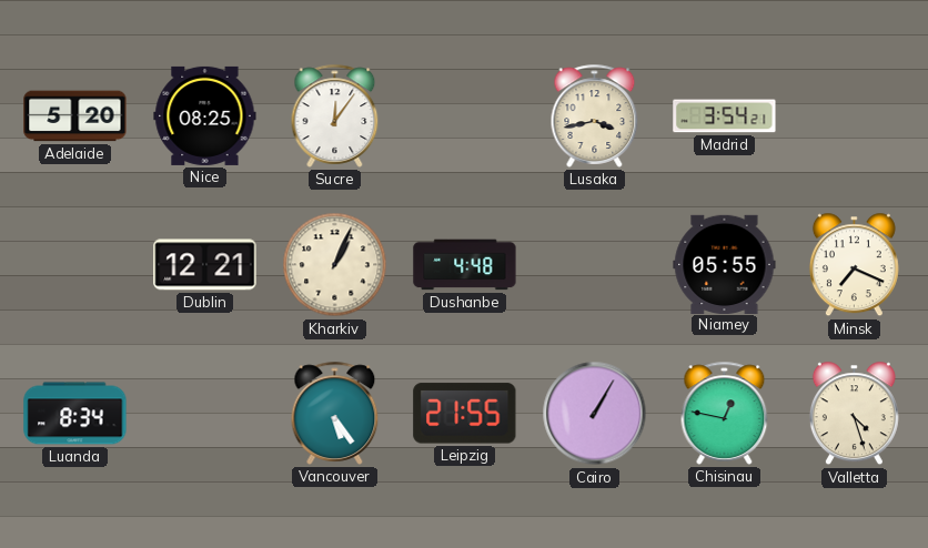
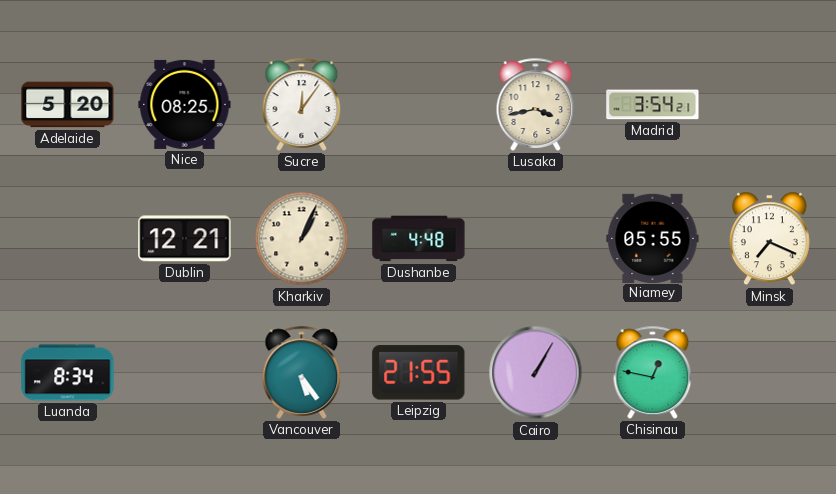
Valletta: 4:27 -> none
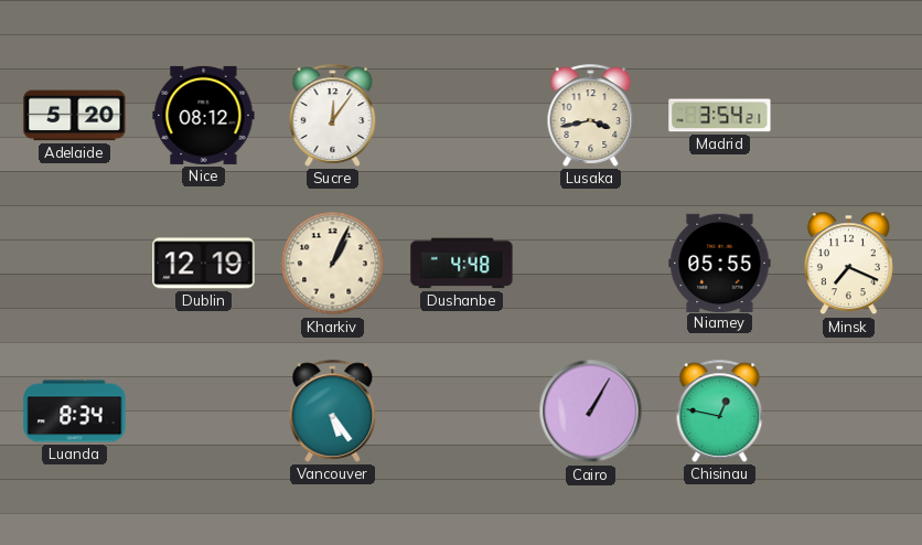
Nice: 08:25 -> 08:12
Dublin: 12:21 -> 12:19
Leipzig: 21:55 -> none
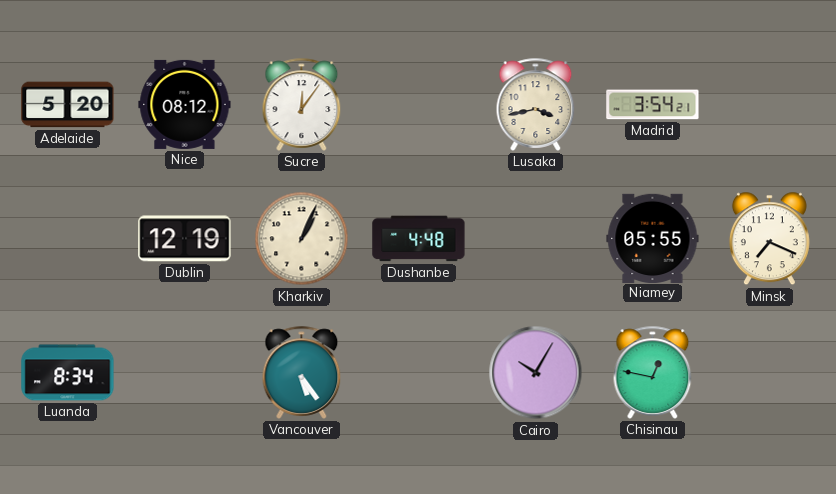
Cairo: 1:05 -> 10:05
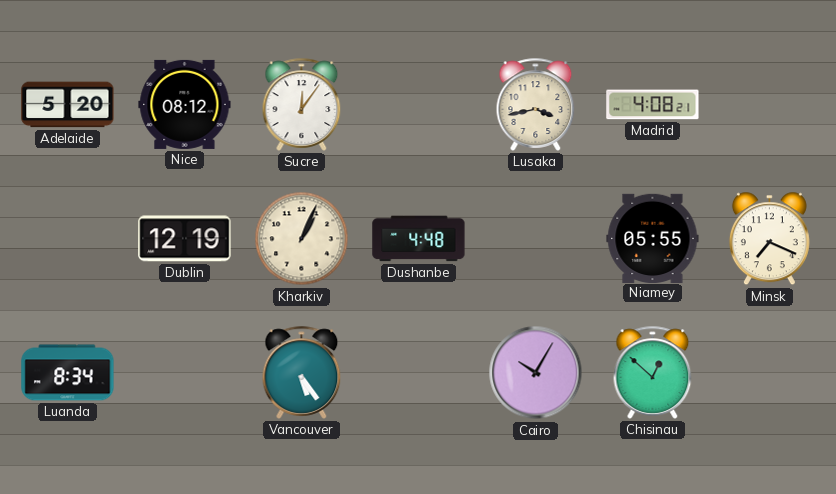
Madrid: 3:54 -> 4:08
Chisinau: 12:47 -> 12:52
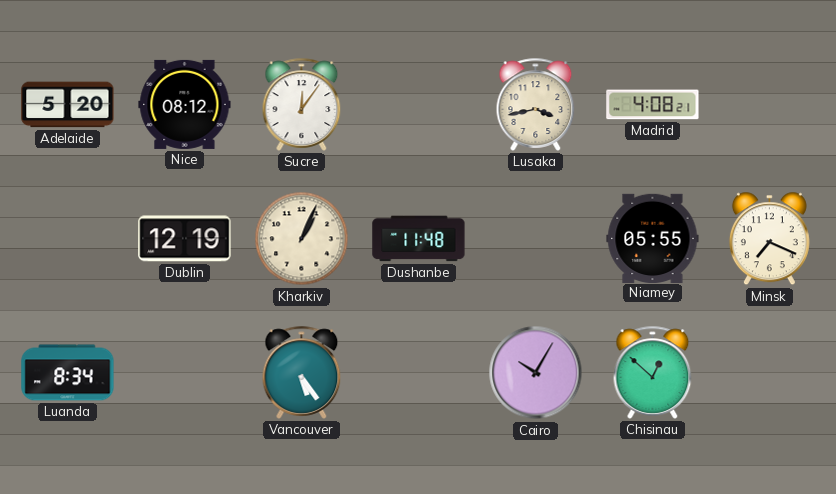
Dushanbe: 4:48 -> 11:48
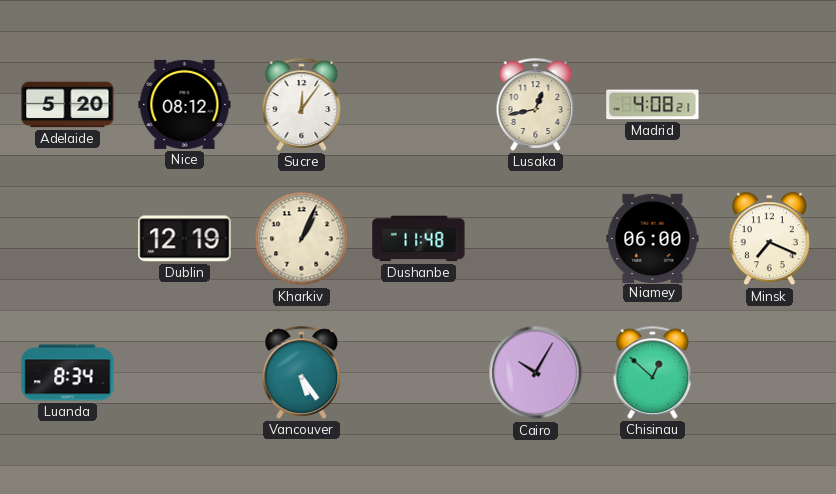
Lusaka: 3:43 -> 12:43
Niamey: 05:55 -> 06:00
